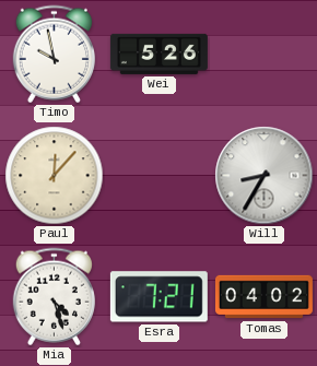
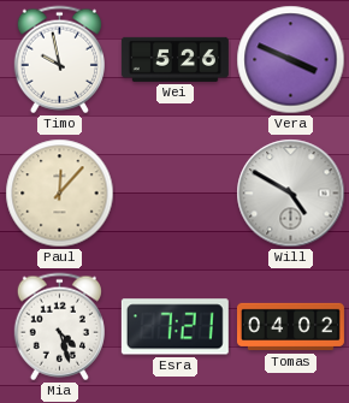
Vera: none -> 3:49
Will: 8:35 -> 4:50
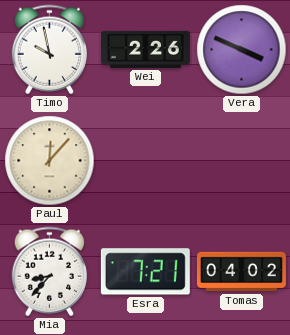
Wei: 5:26 -> 2:26
Will: 4:50 -> none
Mia: 4:27 -> 8:37
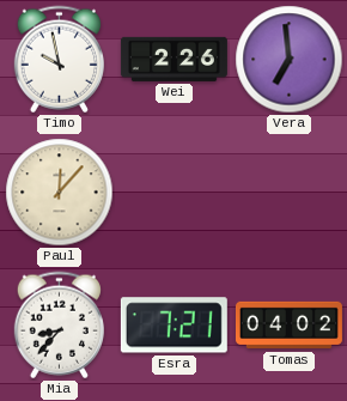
Vera: 3:49 -> 6:59
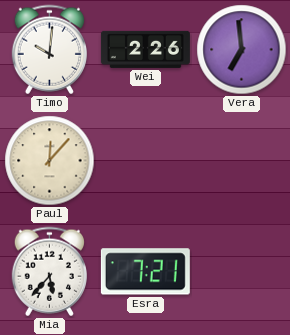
Timo: 9:58 -> 10:01
Mia: 8:37 -> 5:37
Tomas: 04:02 -> none
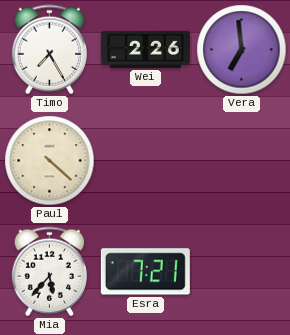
Timo: 10:01 -> 7:25
Paul: 12:07 -> 4:22
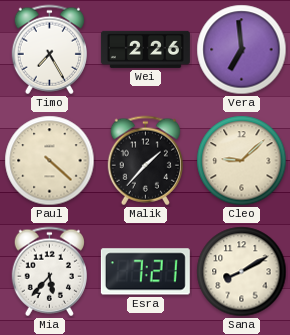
Malik: none -> 1:37
Cleo: none -> 9:08
Sana: none -> 8:10
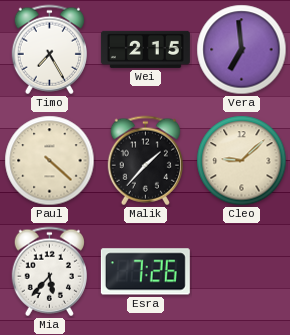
Wei: 2:26 -> 2:15
Esra: 7:21 -> 7:26
Sana: 8:10 -> none
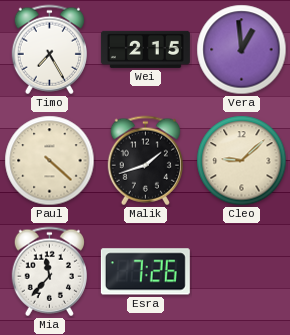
Vera: 6:59 -> 12:59
Malik: 1:37 -> 1:42
Mia: 5:37 -> 11:37
